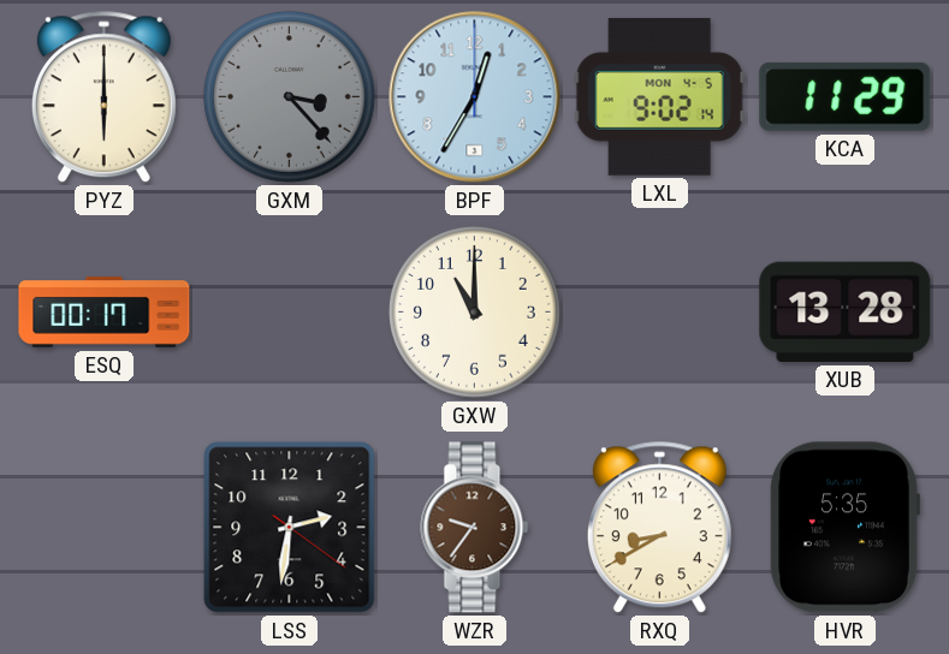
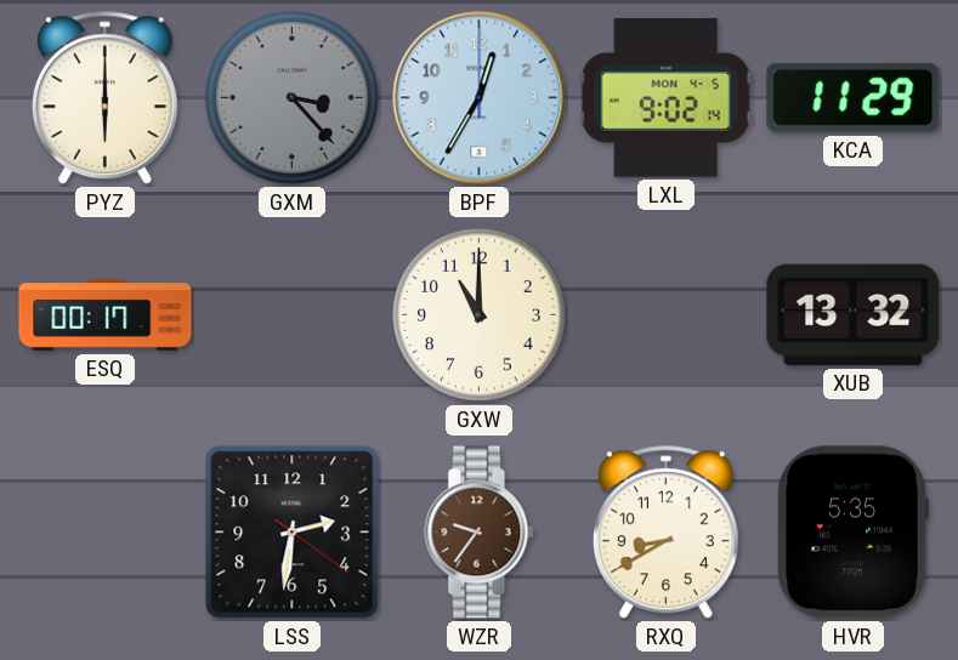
XUB: 13:28 -> 13:32
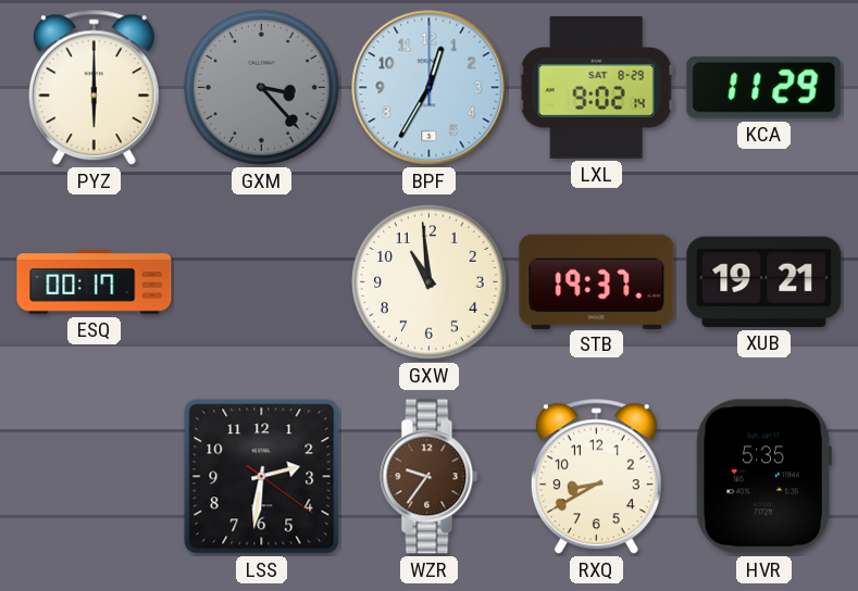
LXL date: MON 4-5 -> SAT 8-29
GXW: 11:00 -> 10:59
STB: none -> 19:37
XUB: 13:32 -> 19:21
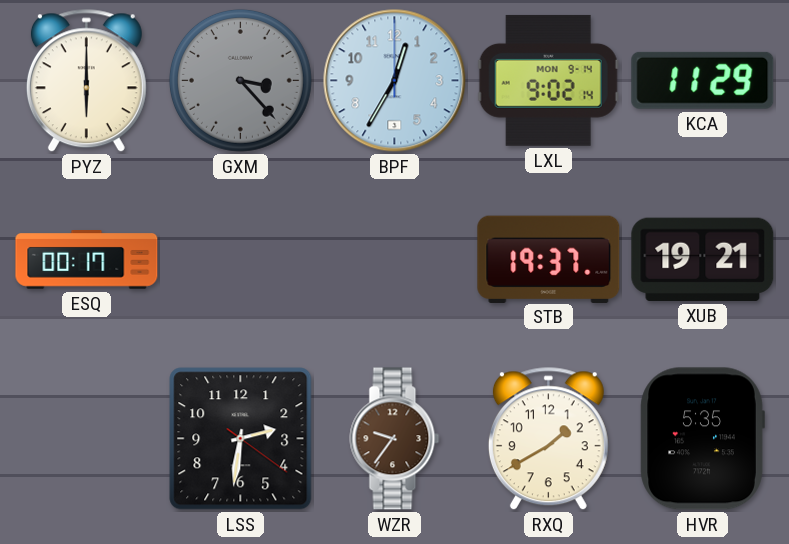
LXL date: SAT 8-29 -> MON 9-14
GXW: 10:59 -> none
RXQ: 8:40 -> 1:40
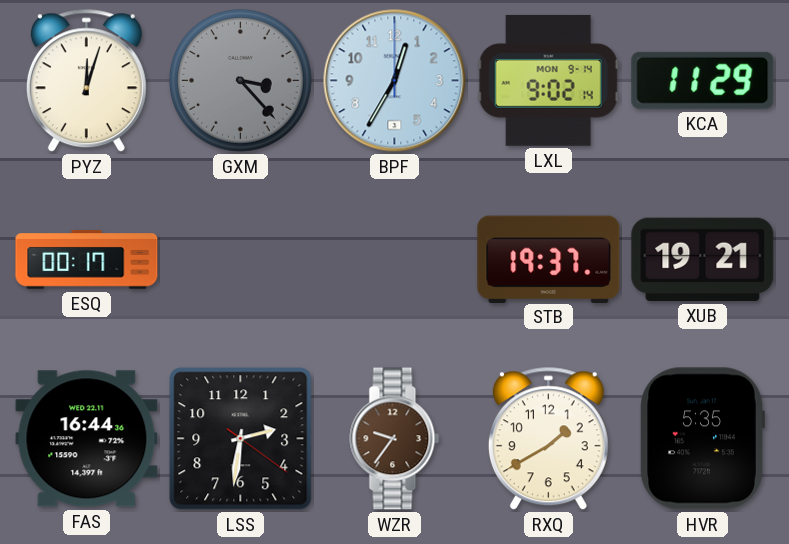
PYZ: 6:00 -> 12:03
FAS: none -> 16:44
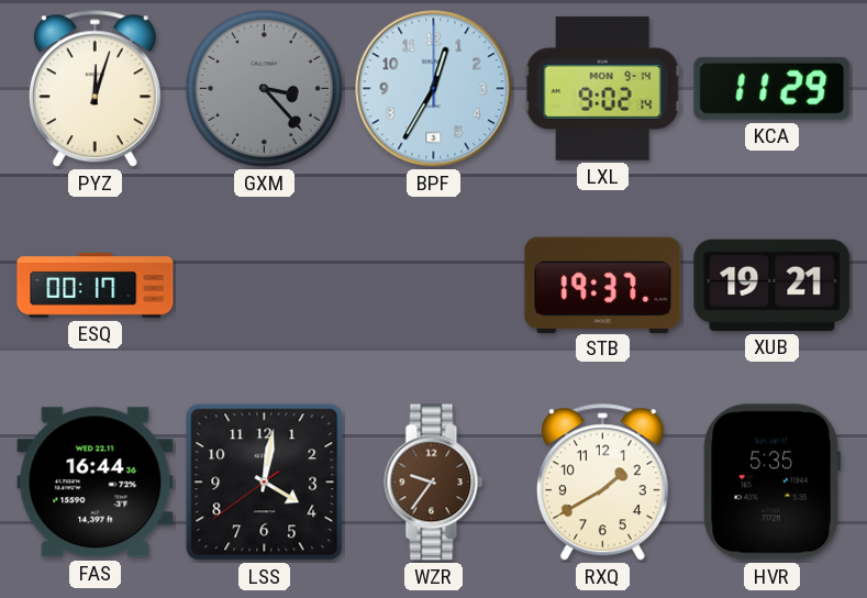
LSS: 2:31 -> 4:01
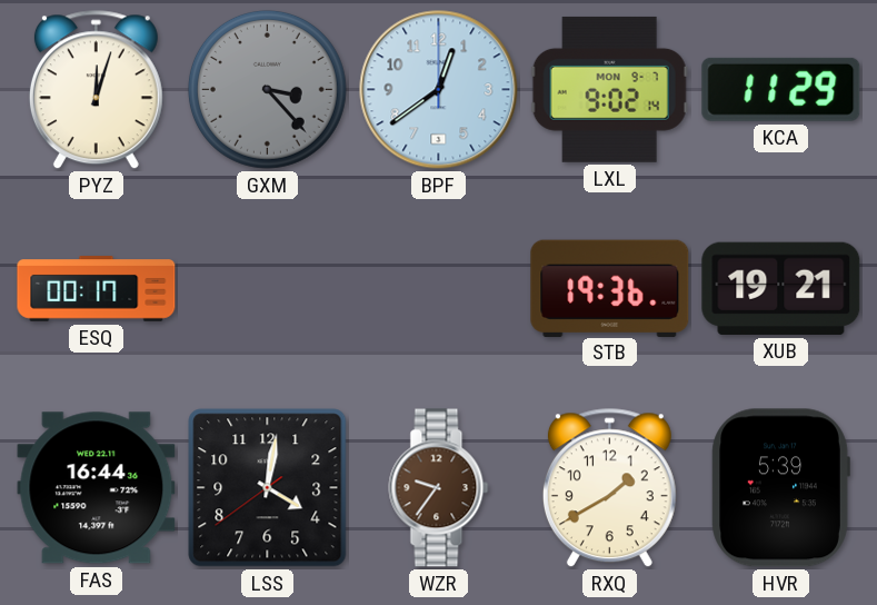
BPF: 12:35 -> 12:39
LXL date: MON 9-14 -> MON 9-7
STB: 19:37 -> 19:36
HVR: 5:35 -> 5:39
